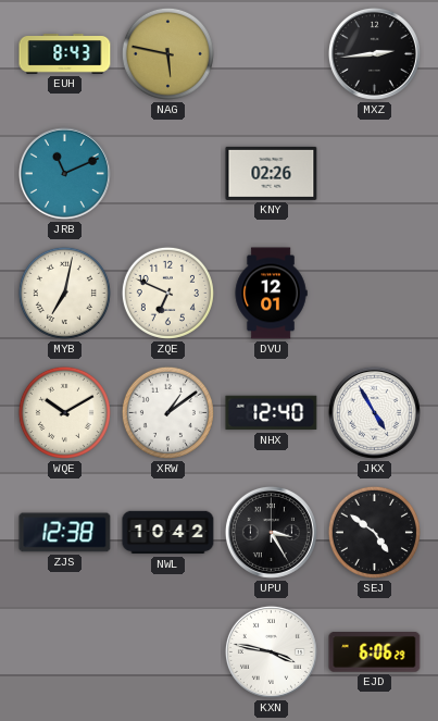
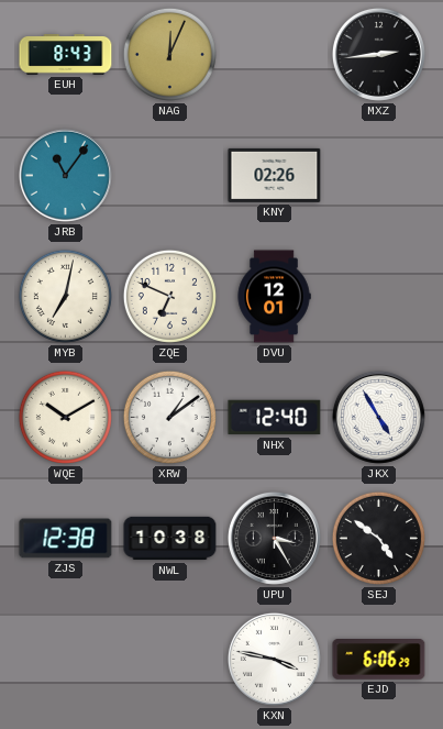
NAG: 5:47 -> 12:04
JRB: 11:11 -> 11:06
NWL: 10:42 -> 10:38
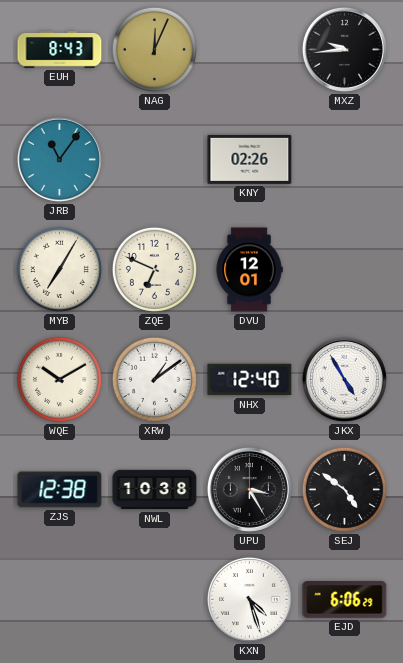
MXZ: 2:44 -> 9:44
MYB: 7:02 -> 7:05
KXN: 3:47 -> 4:27
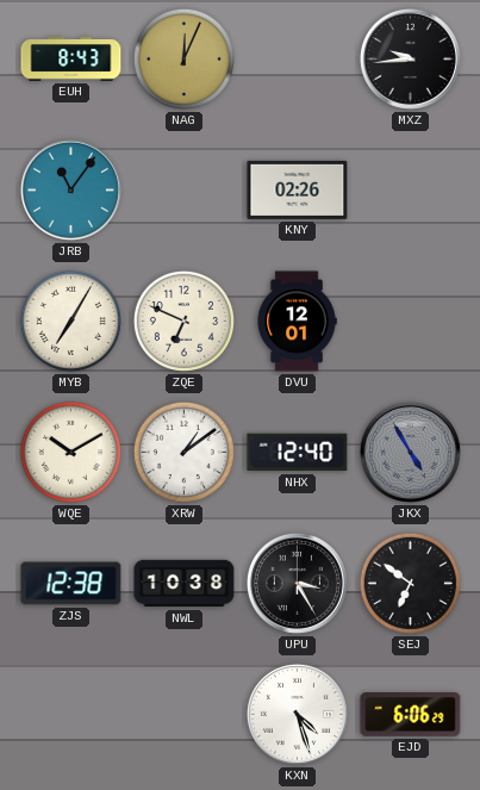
JKX dial: white -> grey
SEJ: 4:51 -> 6:51
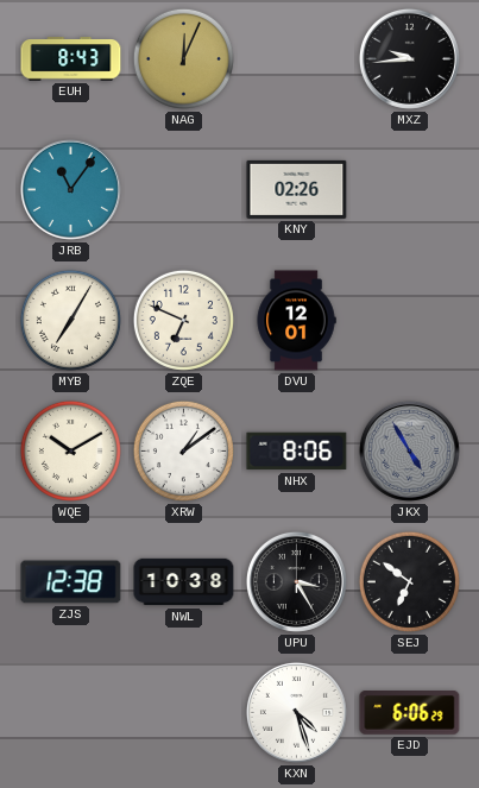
NHX: 12:40 -> 8:06
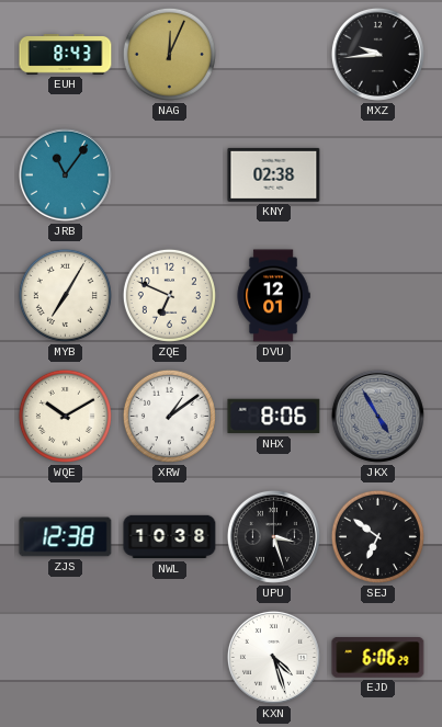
KNY: 02:26 -> 02:38
UPU: 3:25 -> 3:27
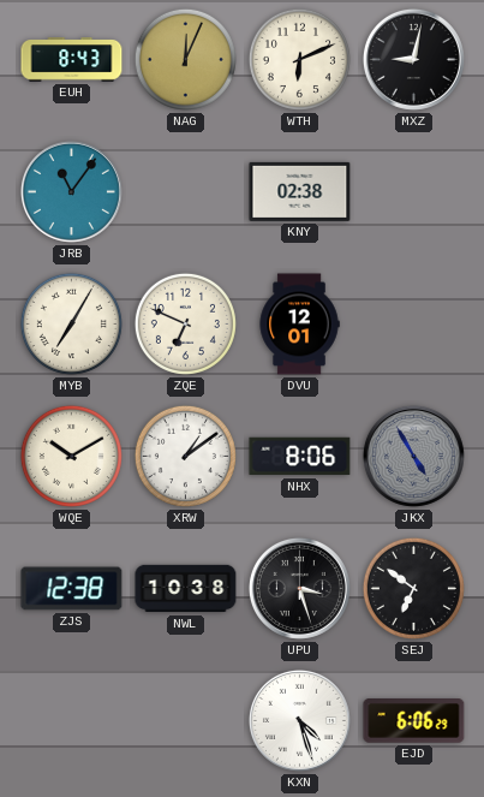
WTH: none -> 6:11
MXZ: 9:44 -> 9:02
